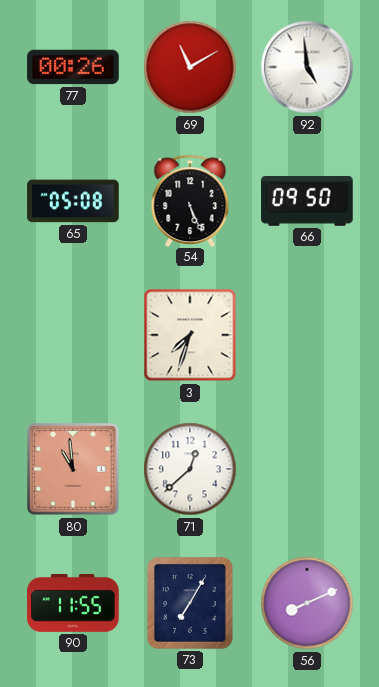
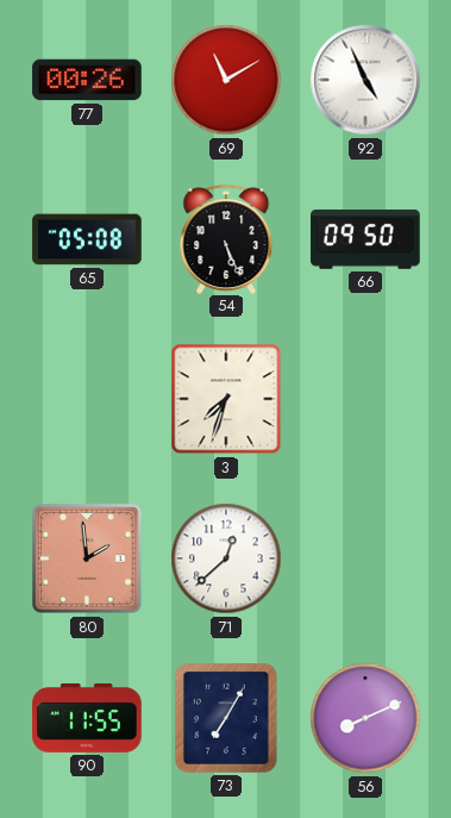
92: 4:59 -> 4:56
80: 10:59 -> 1:59
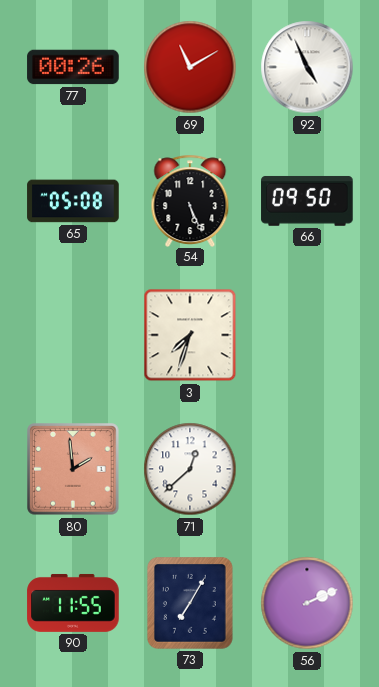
56: 8:11 -> 2:11
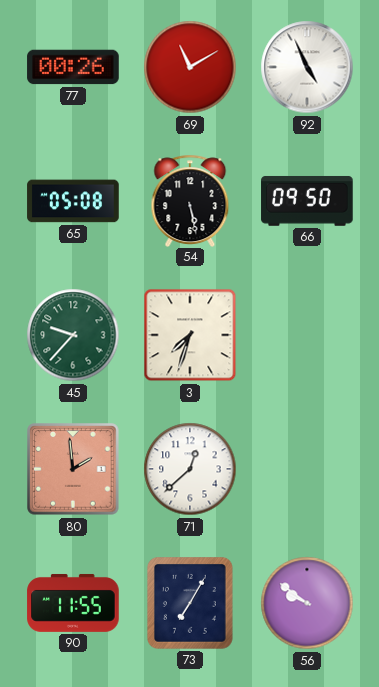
54: 5:26 -> 5:28
45: none -> 9:37
56: 2:11 -> 9:51
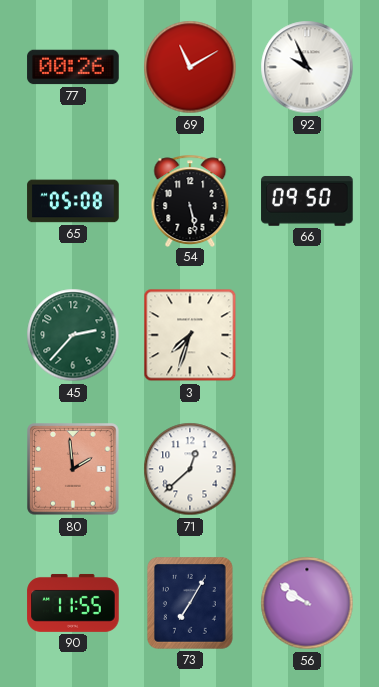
92: 4:56 -> 9:56
45: 9:37 -> 2:37
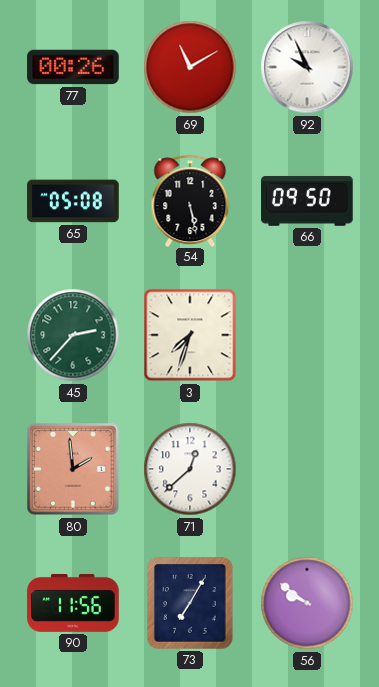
90: 11:55 -> 11:56
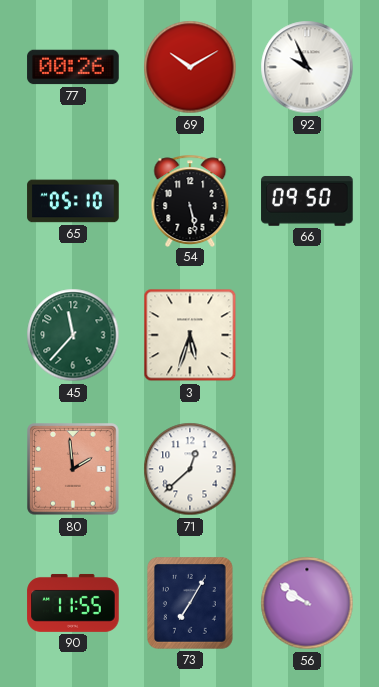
69: 11:10 -> 10:10
65: 05:08 -> 05:10
45: 2:37 -> 11:37
3: 7:33 -> 5:33
90: 11:56 -> 11:55
